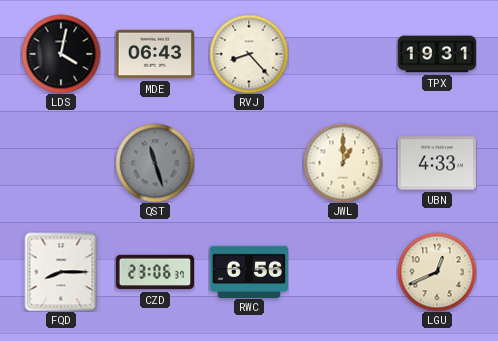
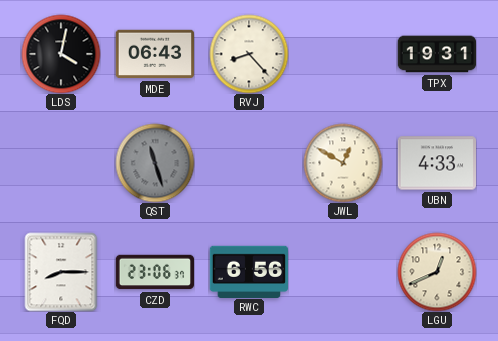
JWL: 1:00 -> 12:50
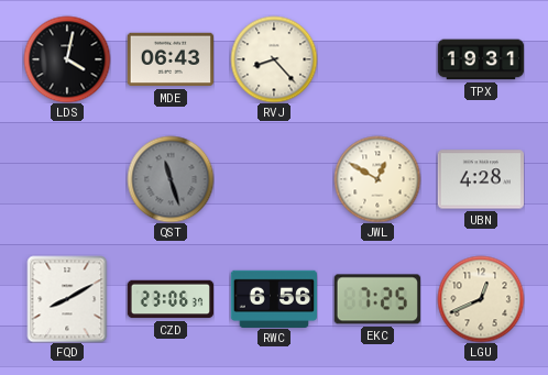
UBN: 4:33 -> 4:28
FQD: 8:15 -> 8:10
EKC: none -> 7:25
